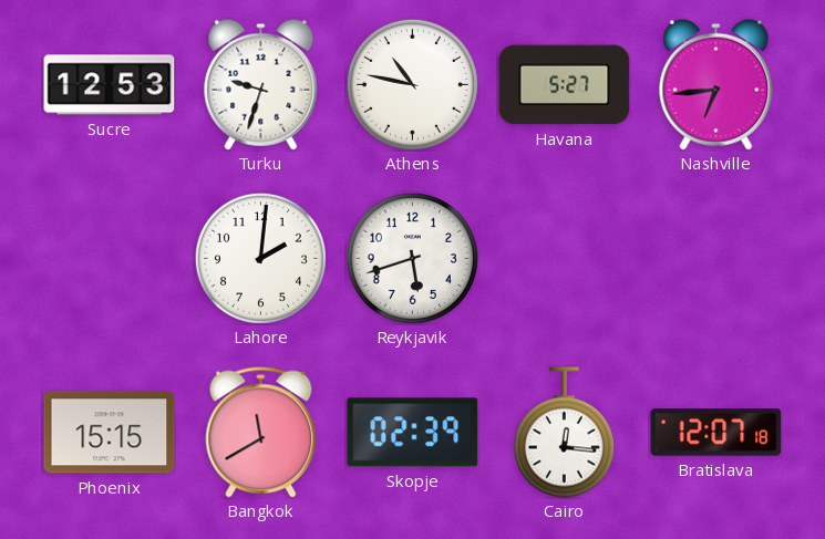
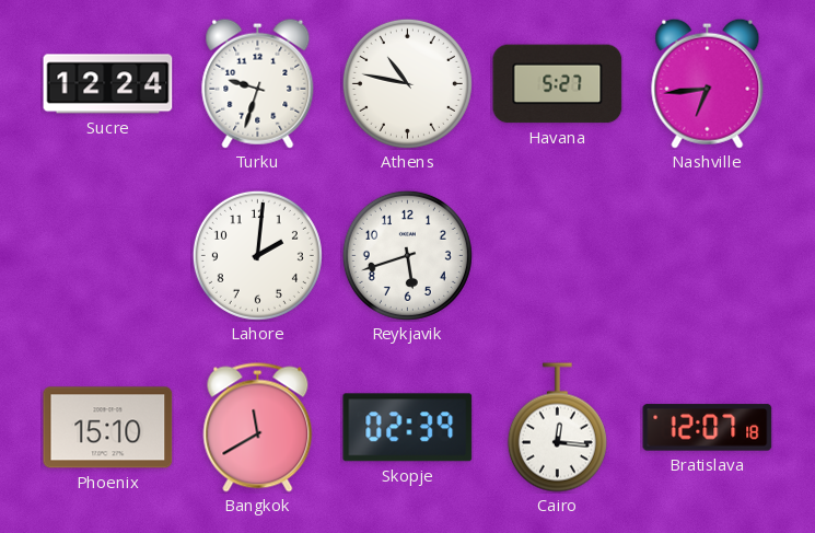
Sucre: 12:53 -> 12:24
Phoenix: 15:15 -> 15:10
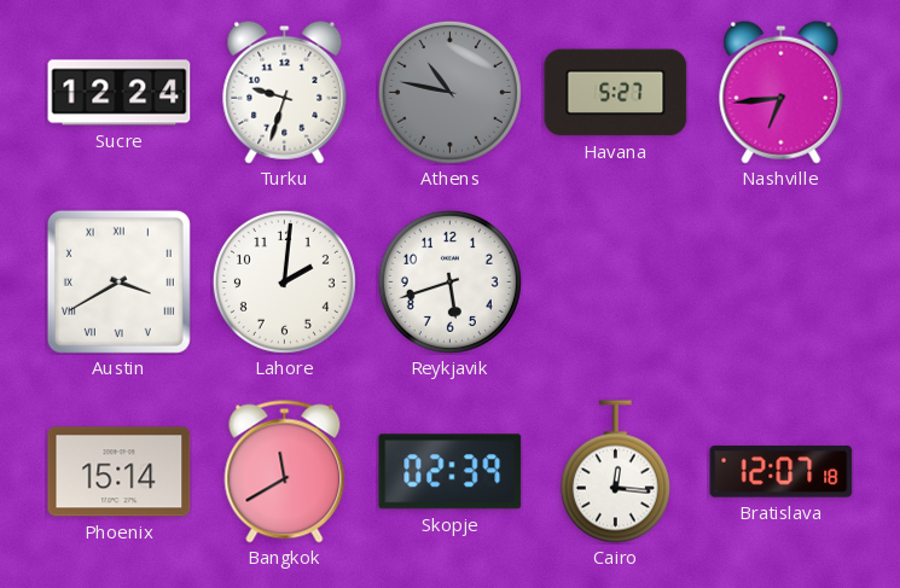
Athens dial: white -> grey
Austin: none -> 3:40
Phoenix: 15:10 -> 15:14
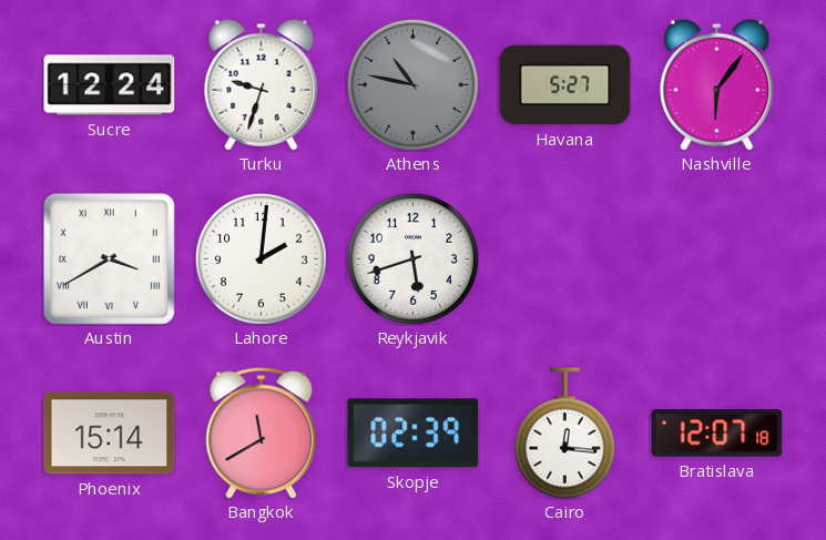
Nashville: 6:44 -> 6:06
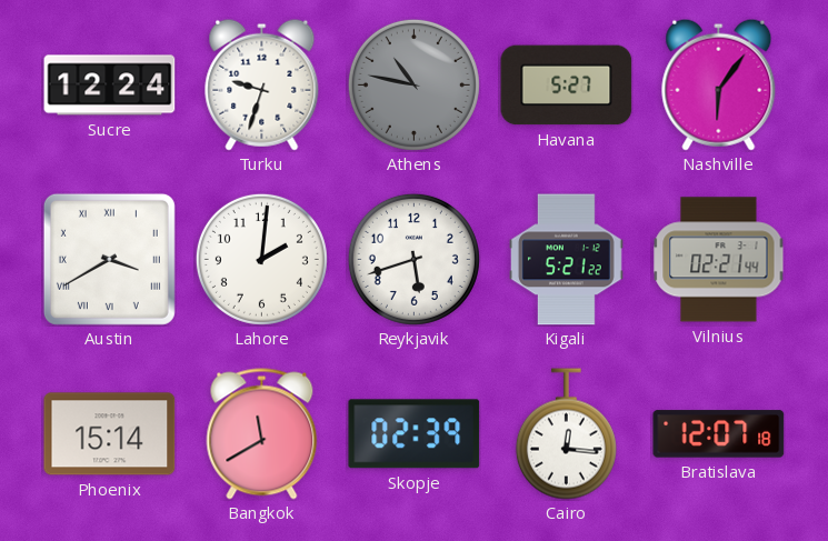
Kigali: none -> 5:21
Vilnius: none -> 02:21
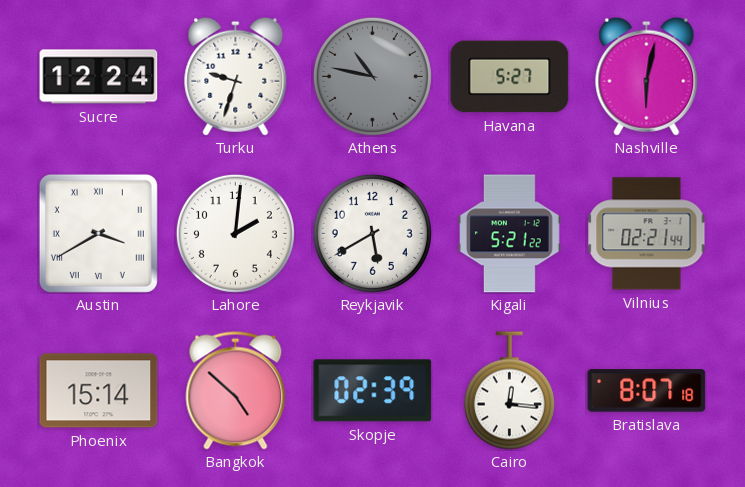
Nashville: 6:06 -> 6:02
Reykjavik: 5:42 -> 5:40
Bangkok: 11:40 -> 4:52
Bratislava: 12:07 -> 8:07
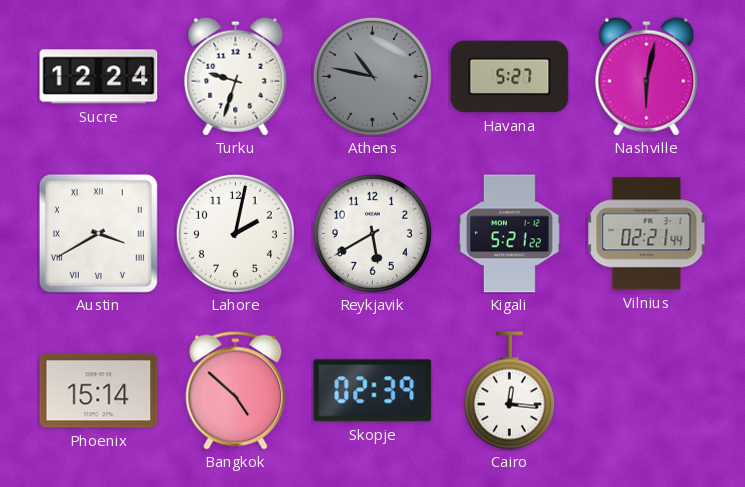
Lahore: 2:01 -> 2:02
Bratislava: 8:07 -> none
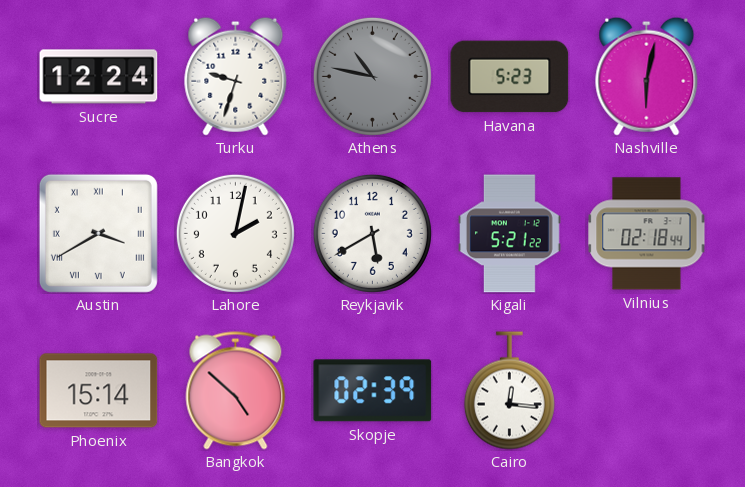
Havana: 5:27 -> 5:23
Vilnius: 02:21 -> 02:18
